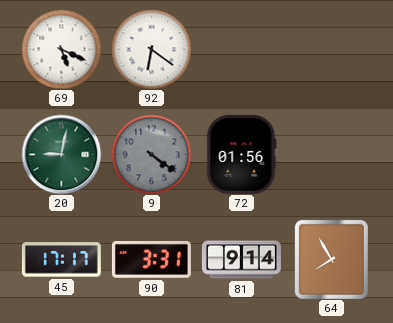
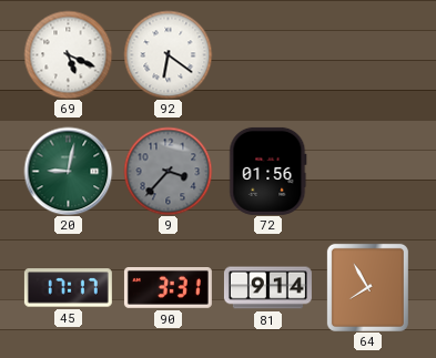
9: 4:21 -> 3:37
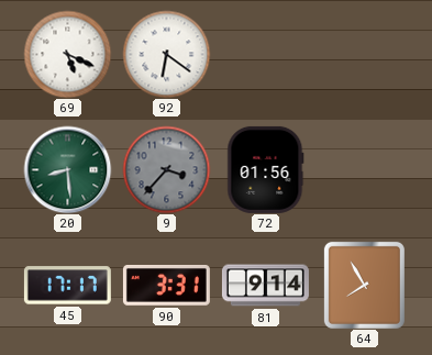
20: 9:02 -> 8:29
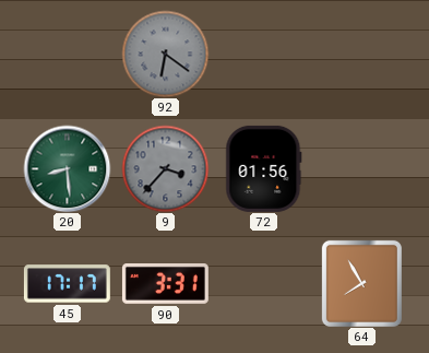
69: 5:19 -> none
92 dial: white -> grey
81: 9:14 -> none
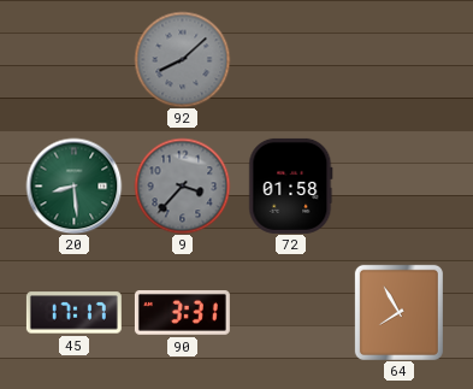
92: 6:21 -> 8:08
72: 01:56 -> 01:58
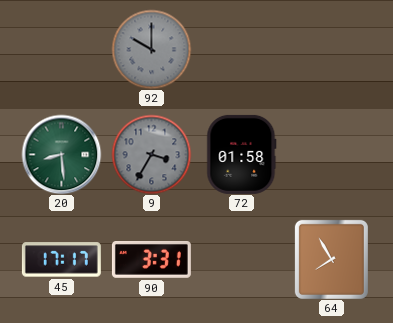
92: 8:08 -> 10:00
9: 3:37 -> 3:35
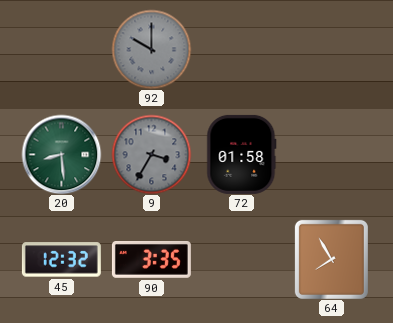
45: 17:17 -> 12:32
90: 3:31 -> 3:35
